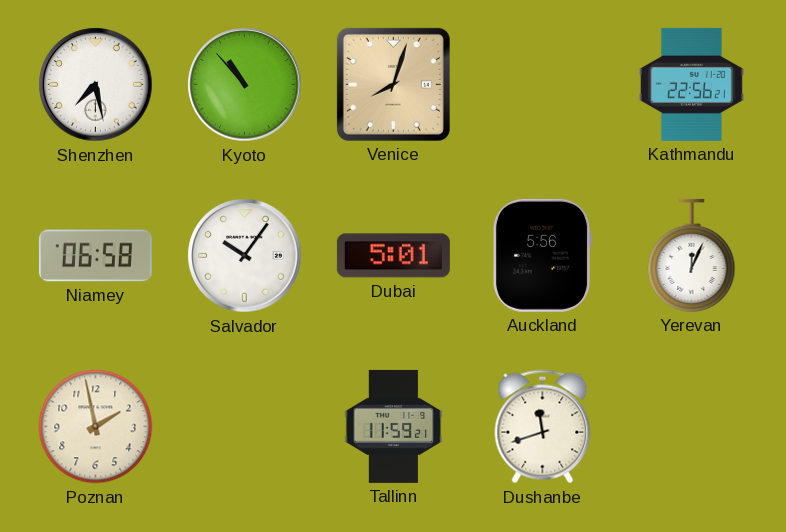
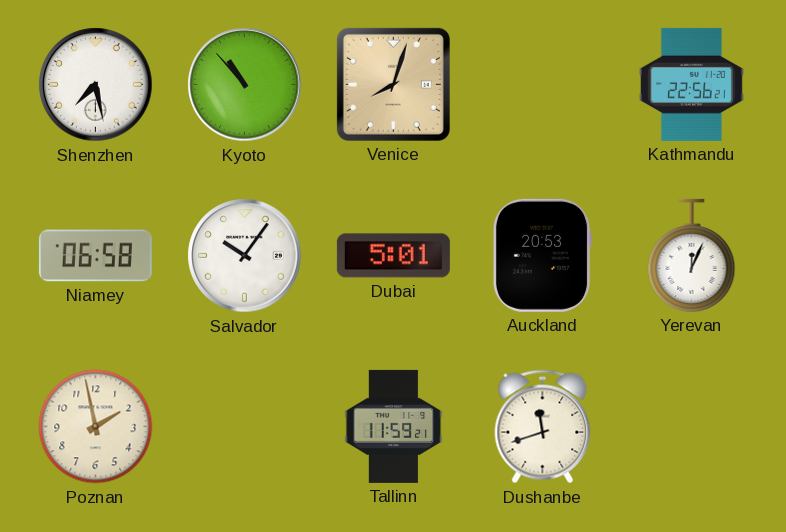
Auckland: 5:56 -> 20:53
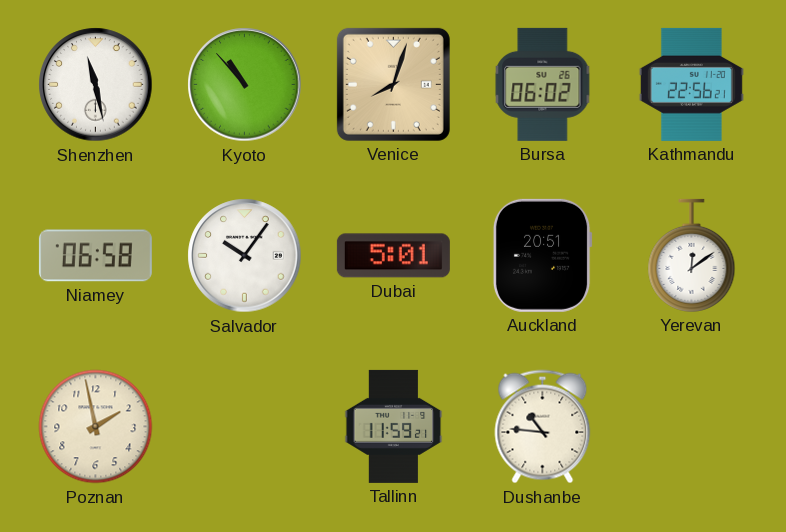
Shenzhen: 7:28 -> 11:28
Bursa: none -> 06:02
Auckland: 20:53 -> 20:51
Yerevan: 12:04 -> 12:09
Dushanbe: 11:42 -> 10:46
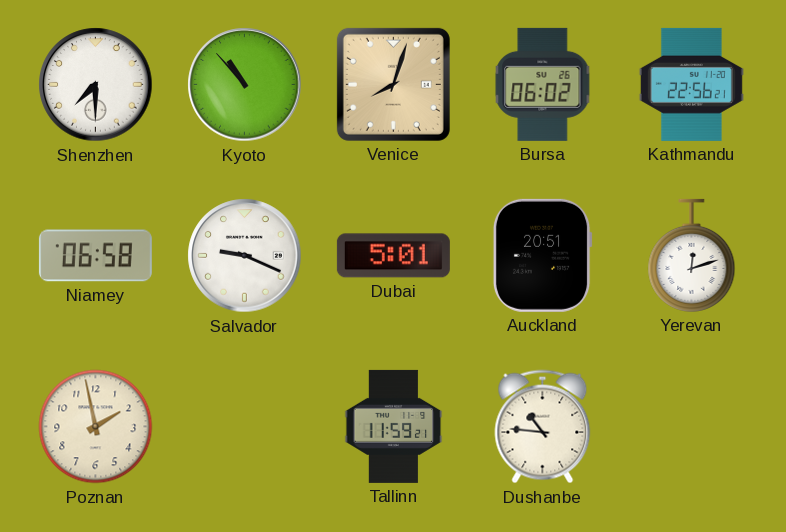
Shenzhen: 11:28 -> 7:30
Salvador: 10:06 -> 9:19
Yerevan: 12:09 -> 12:12
